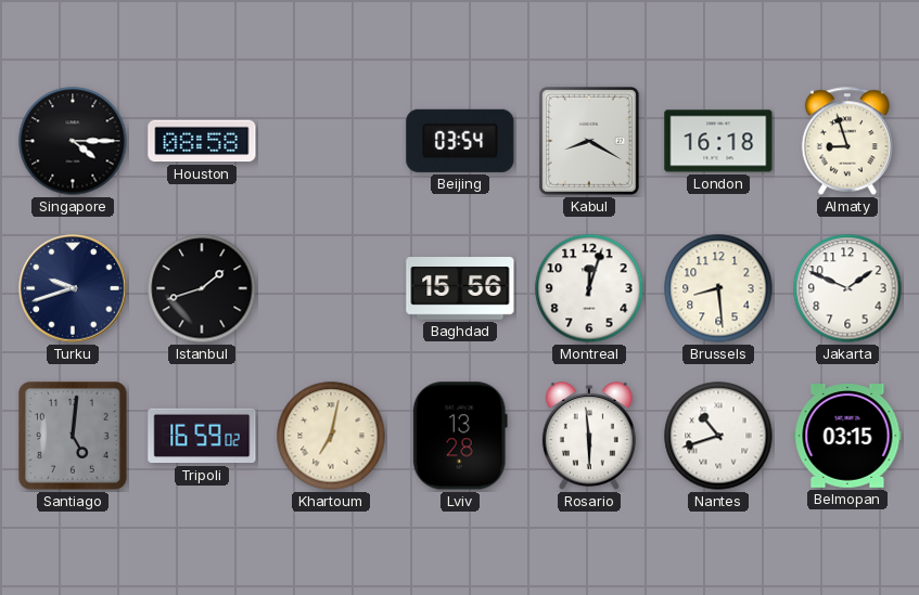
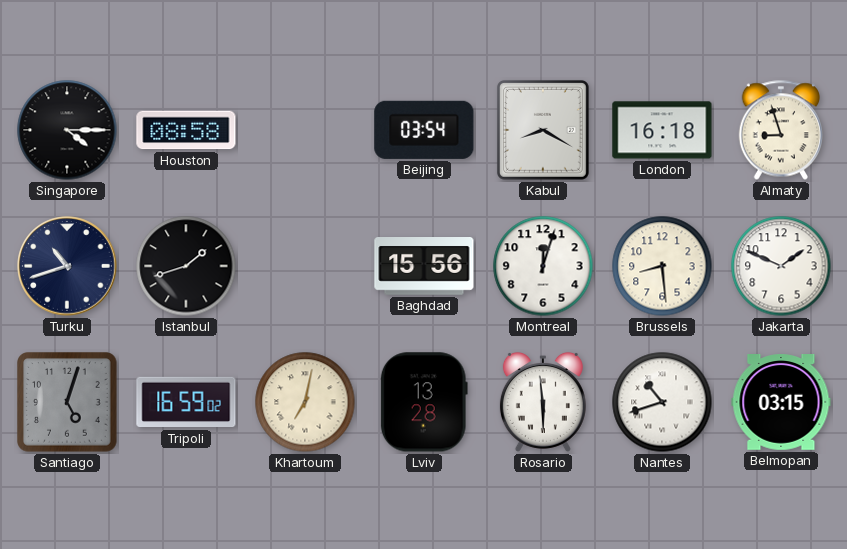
Turku: 9:42 -> 10:42
Santiago: 5:01 -> 5:03
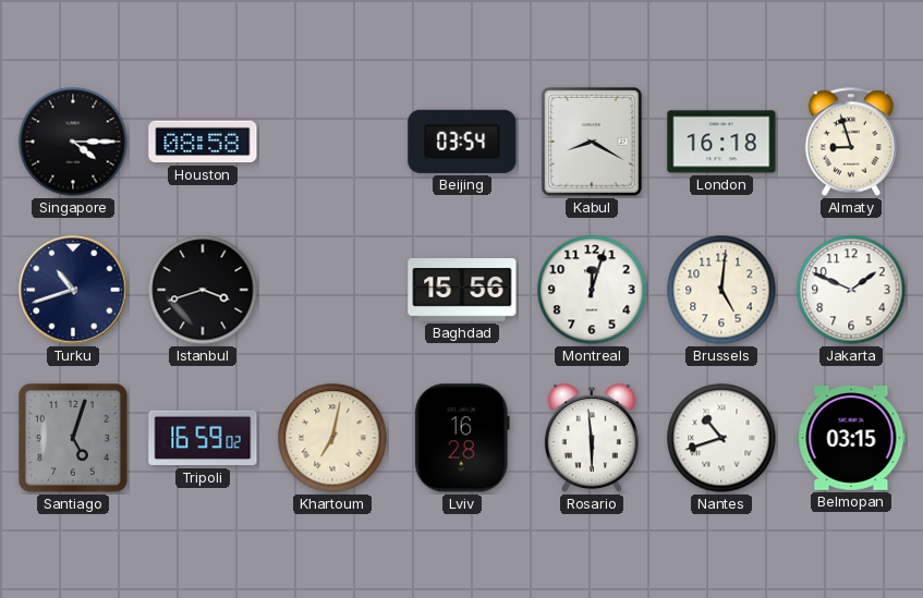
Istanbul: 1:42 -> 3:42
Brussels: 8:29 -> 5:01
Lviv: 13:28 -> 16:28
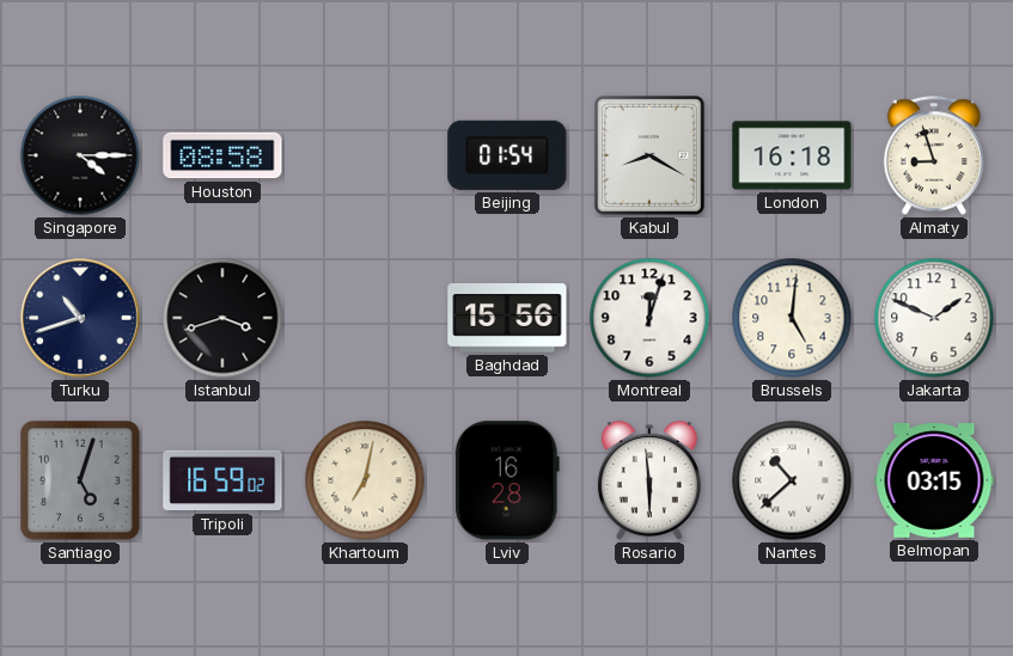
Beijing: 03:54 -> 01:54
Nantes: 10:42 -> 10:38
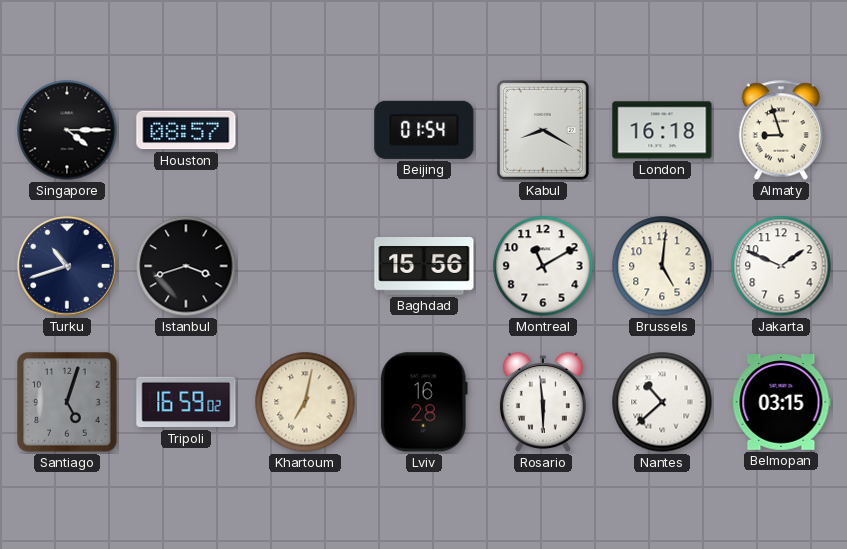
Houston: 08:58 -> 08:57
Montreal: 12:03 -> 11:10
